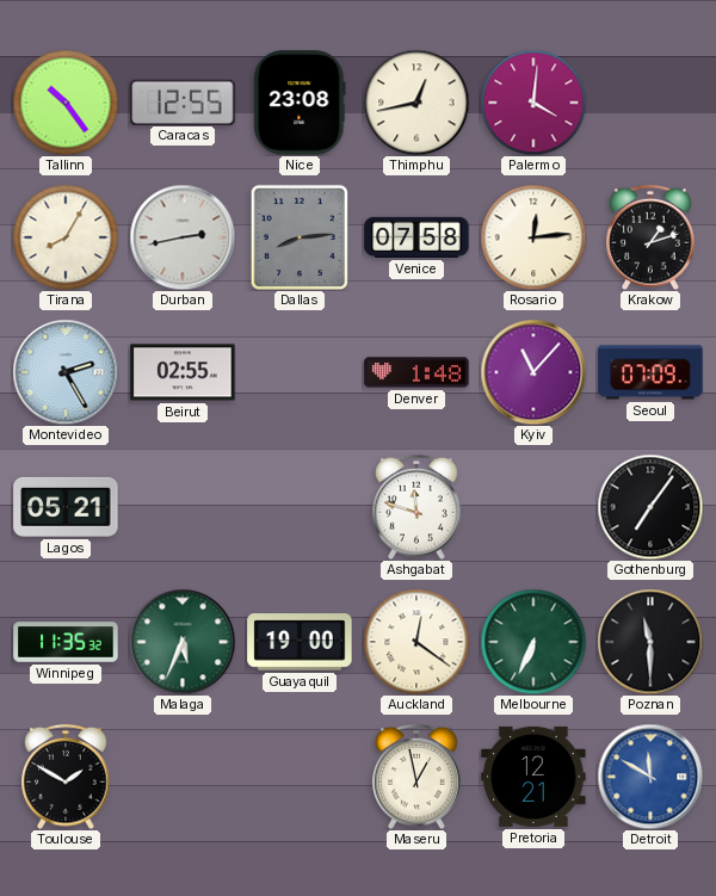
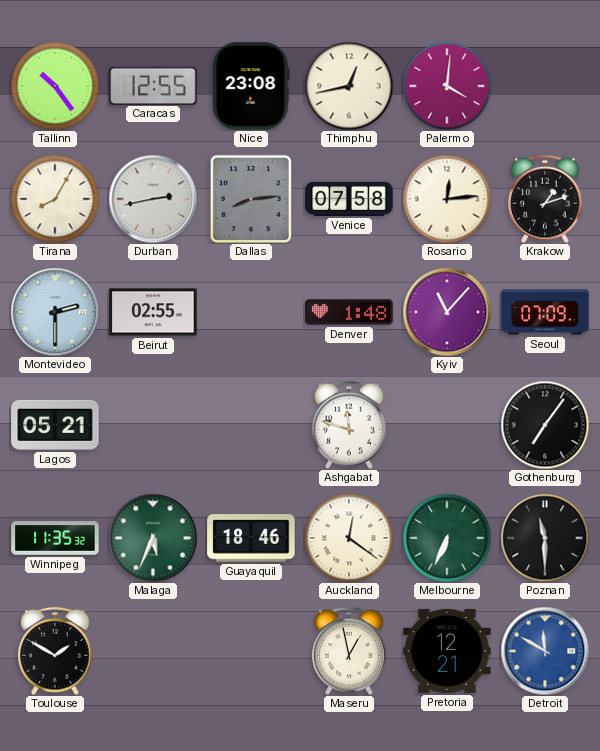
Montevideo: 2:25 -> 2:30
Guayaquil: 19:00 -> 18:46
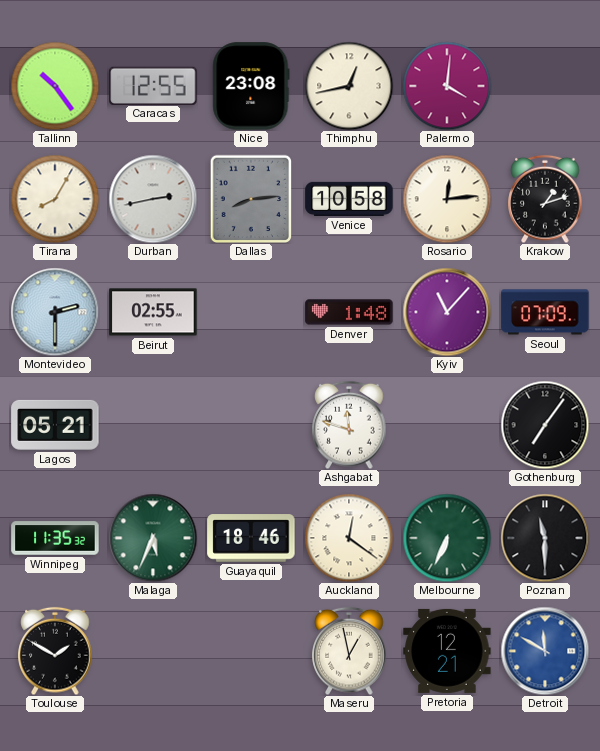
Venice: 07:58 -> 10:58
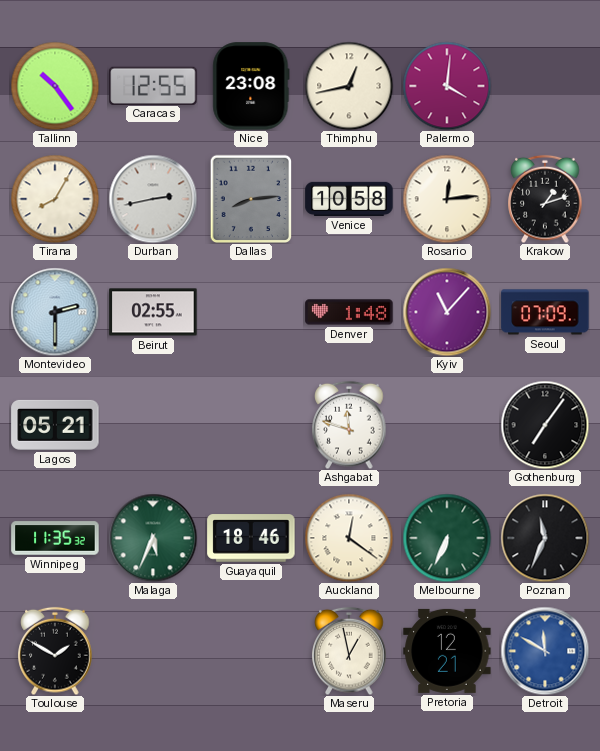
Poznan: 11:30 -> 11:34
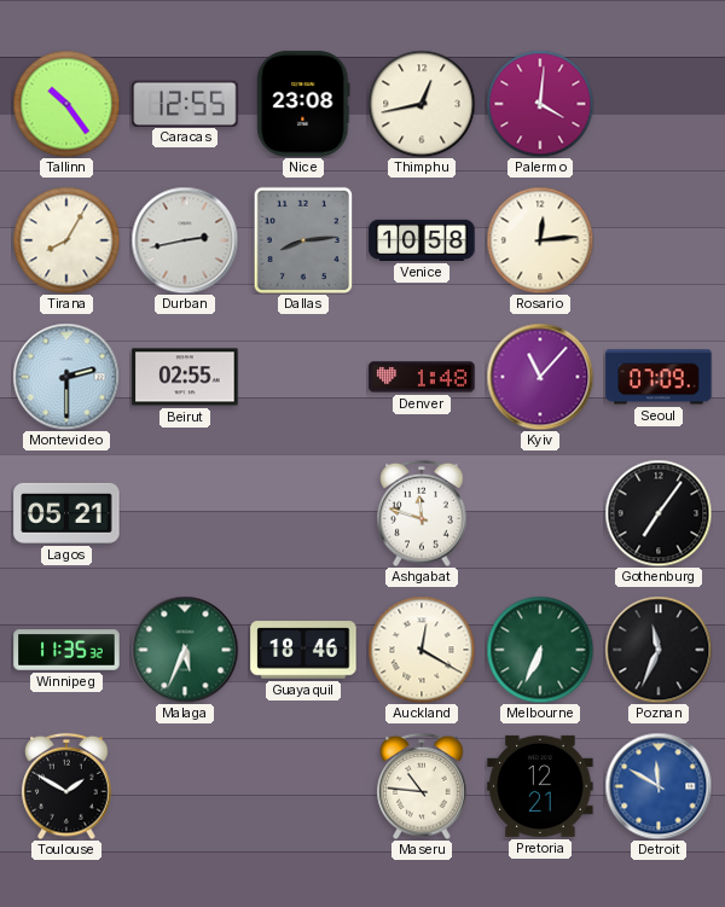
Krakow: 1:12 -> none
Auckland: 12:21 -> 12:20
Maseru: 12:58 -> 10:46
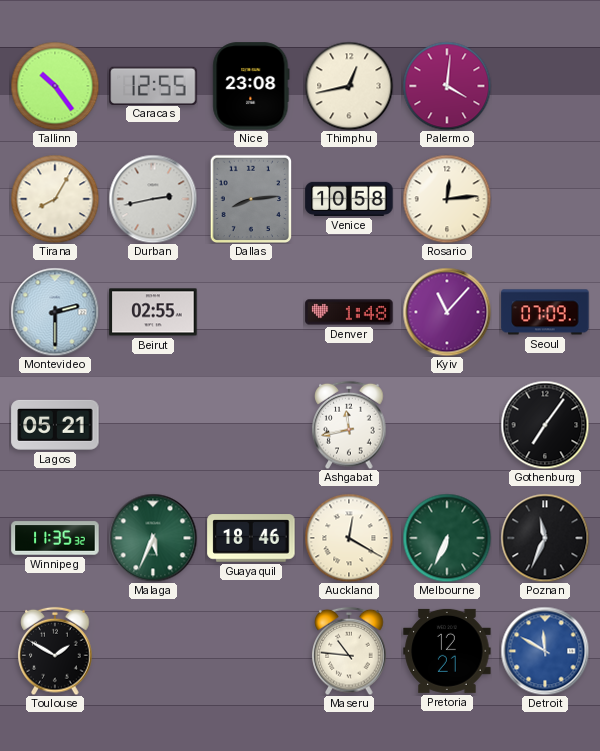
Ashgabat: 11:48 -> 11:43
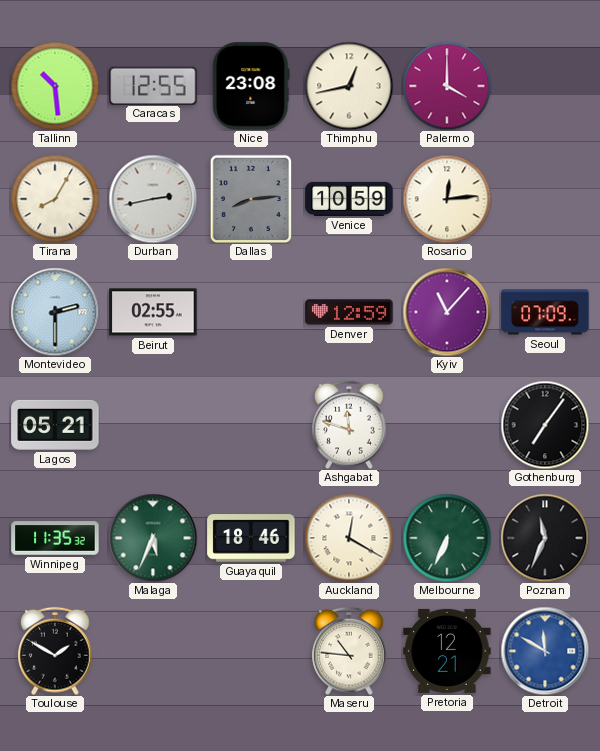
Tallinn: 10:24 -> 10:29
Palermo: 4:01 -> 4:00
Venice: 10:58 -> 10:59
Denver: 1:48 -> 12:59
Ashgabat: 11:43 -> 11:48
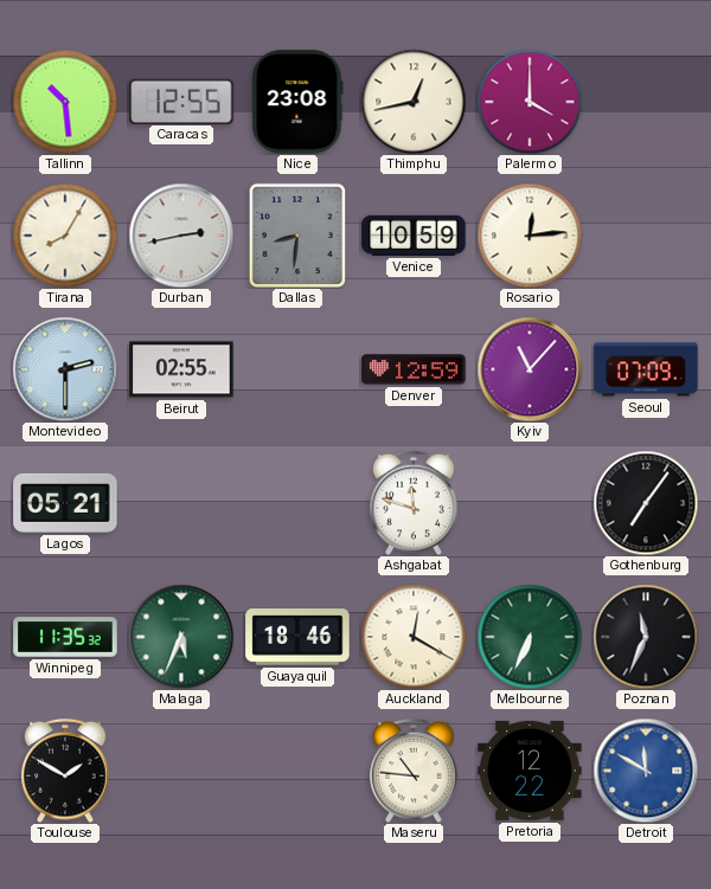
Dallas: 8:14 -> 8:31
Pretoria: 12:21 -> 12:22
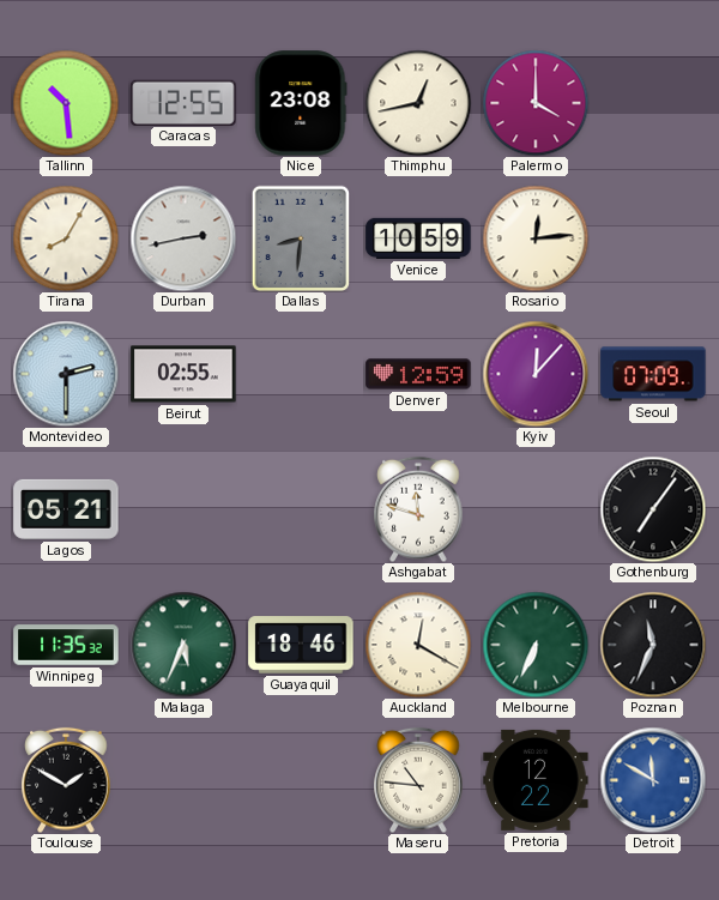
Kyiv: 11:07 -> 12:07
